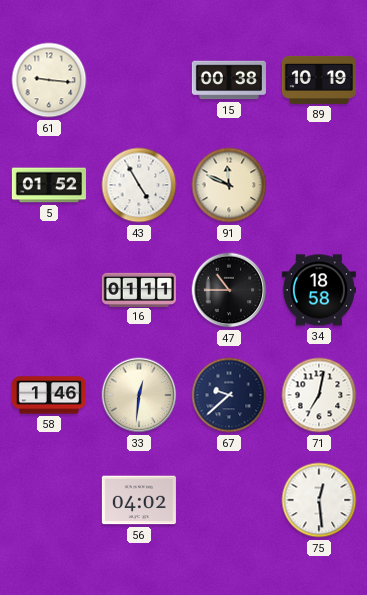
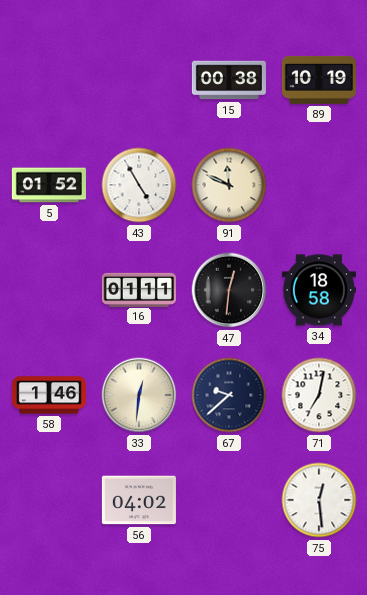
61: 9:16 -> none
47: 10:45 -> 12:31
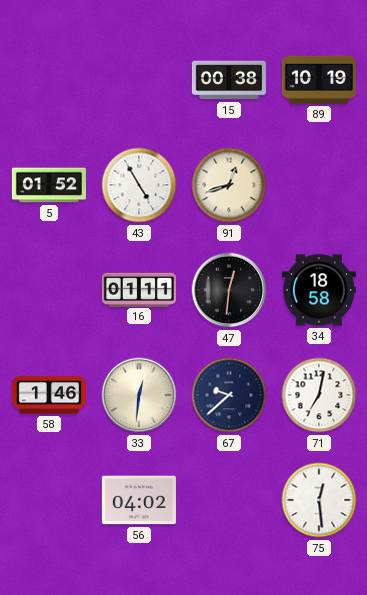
91: 11:49 -> 12:42
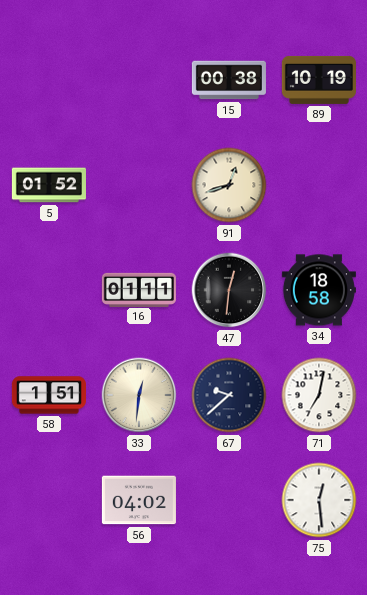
43: 4:55 -> none
58: 1:46 -> 1:51
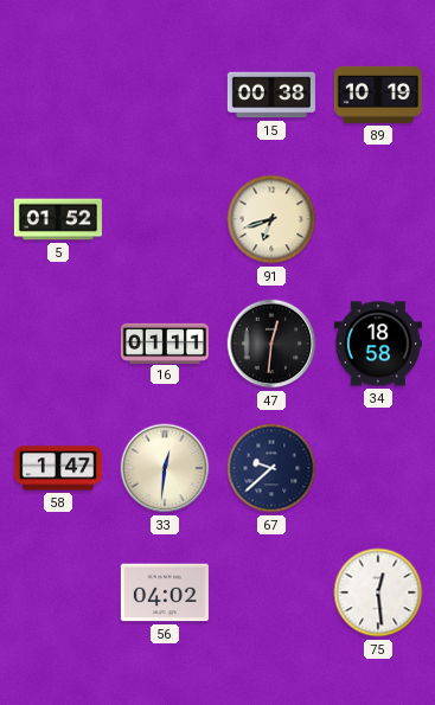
91: 12:42 -> 6:42
58: 1:51 -> 1:47
71: 7:02 -> none
